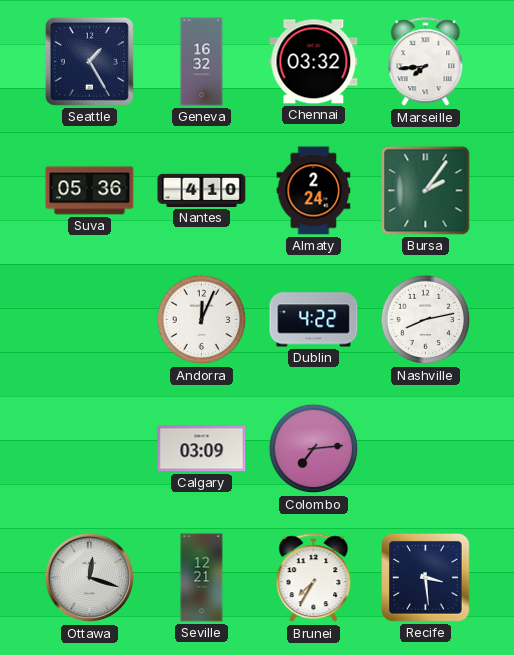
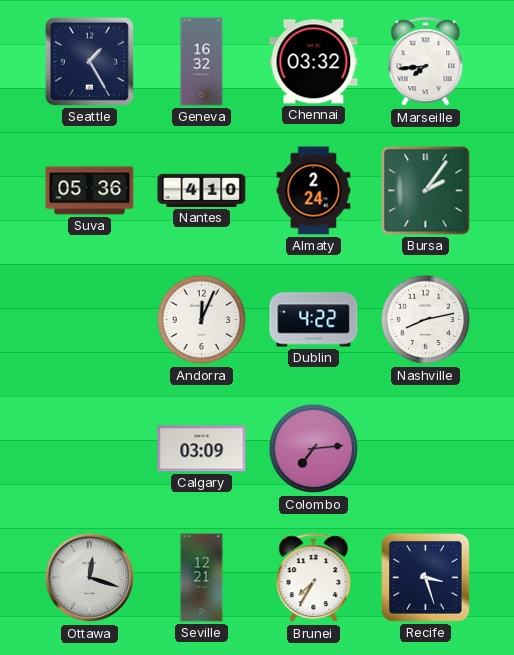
Recife: 3:29 -> 3:27
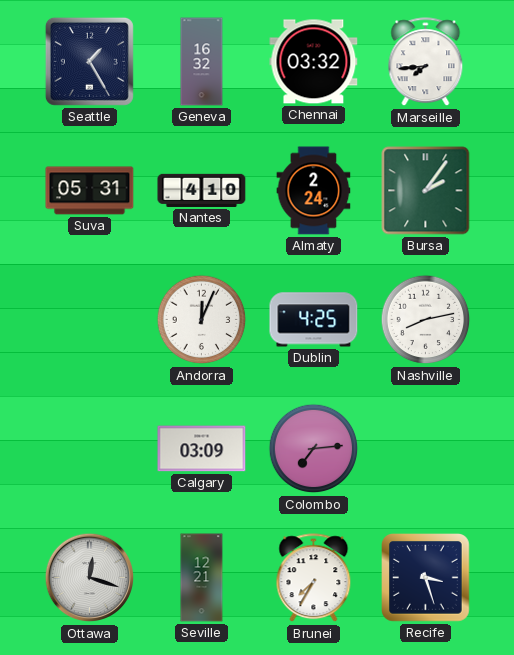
Suva: 05:36 -> 05:31
Dublin: 4:22 -> 4:25
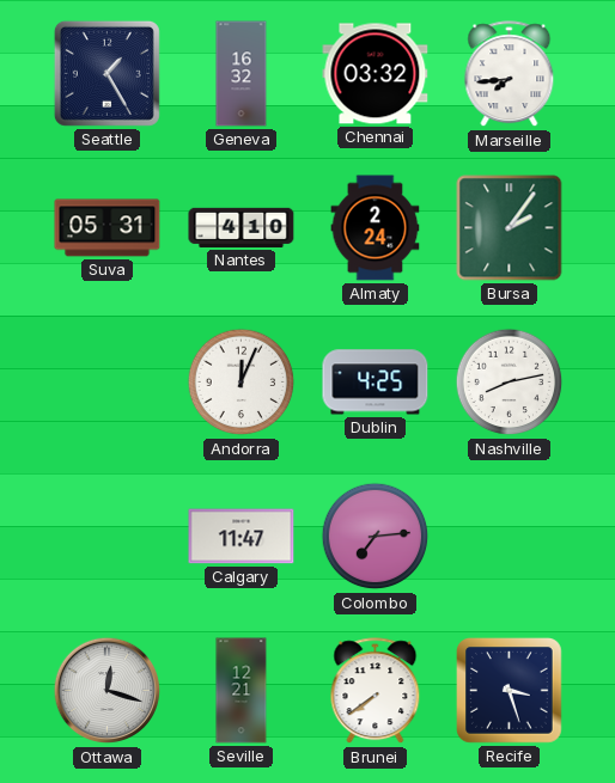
Calgary: 03:09 -> 11:47
Brunei: 7:35 -> 7:39
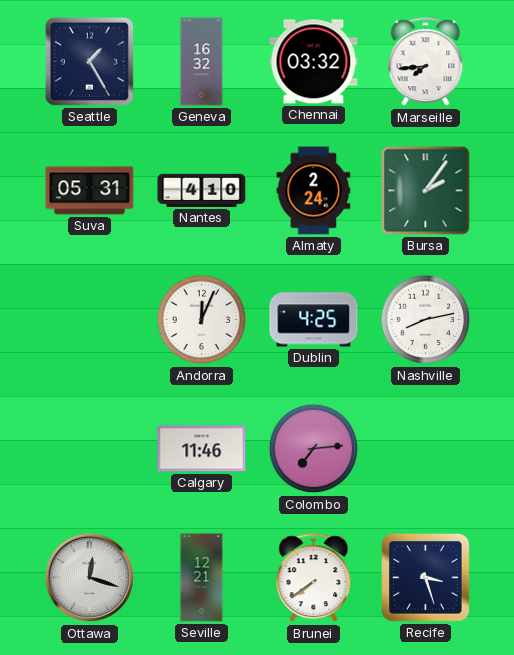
Calgary: 11:47 -> 11:46
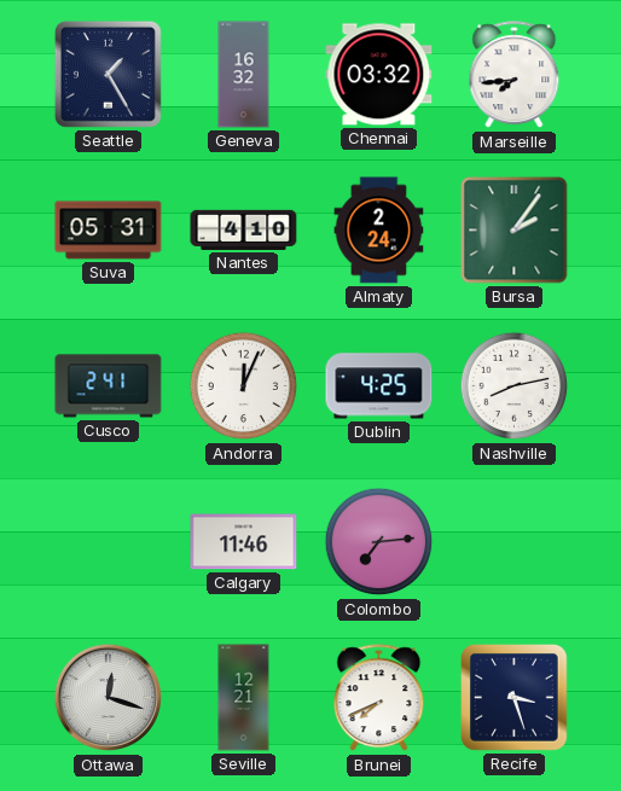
Cusco: none -> 2:41
Brunei: 7:39 -> 7:41
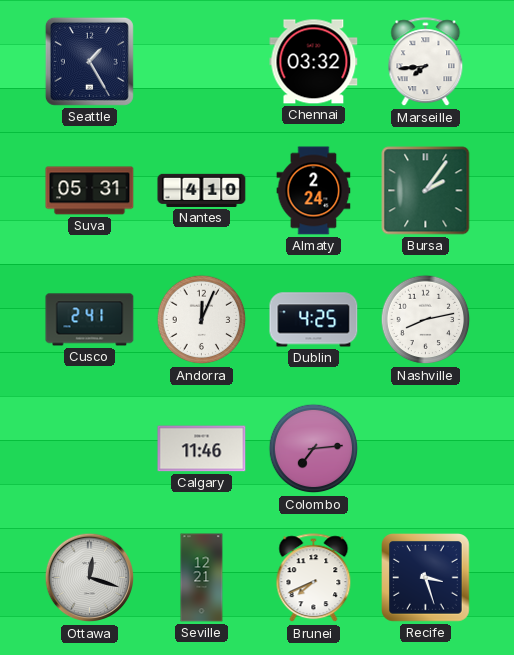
Geneva: 16:32 -> none
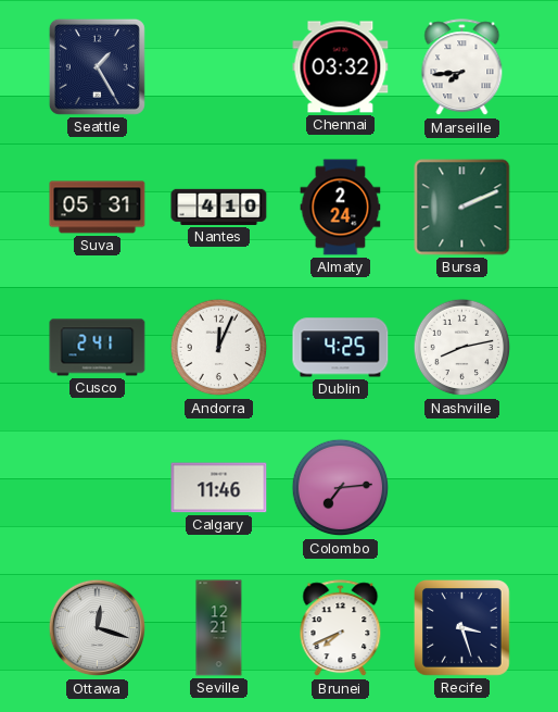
Bursa: 2:06 -> 2:11
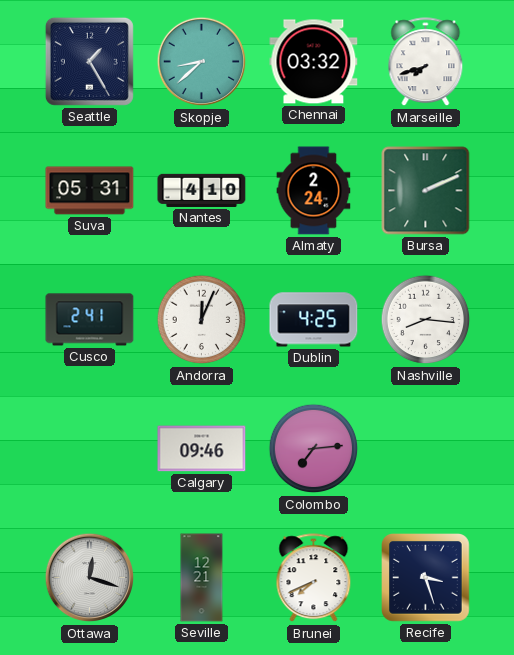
Skopje: none -> 8:38
Marseille: 7:44 -> 7:42
Nashville: 8:13 -> 8:16
Calgary: 11:46 -> 09:46
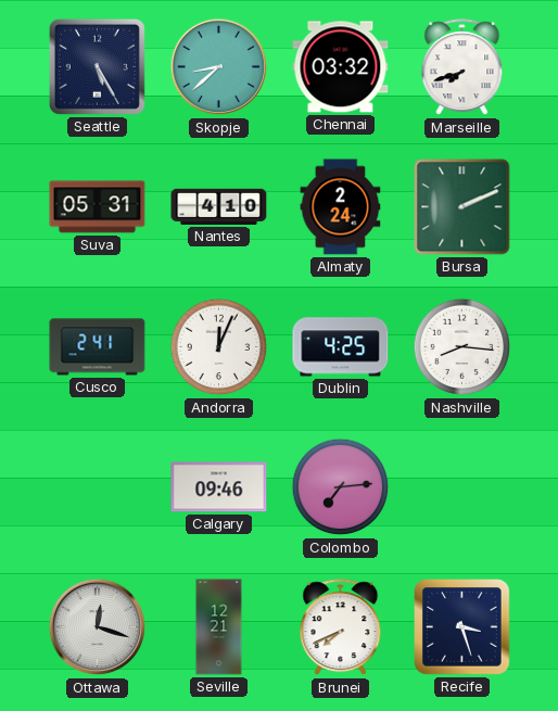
Seattle: 1:25 -> 5:25
